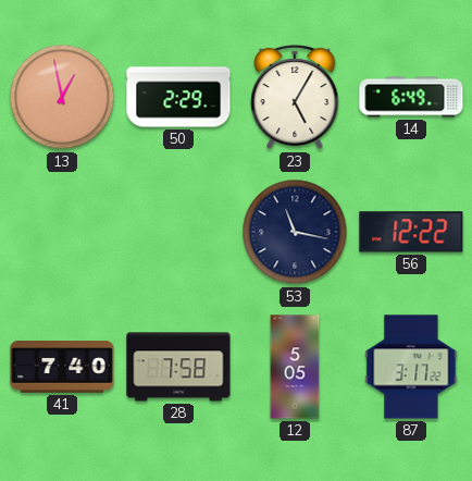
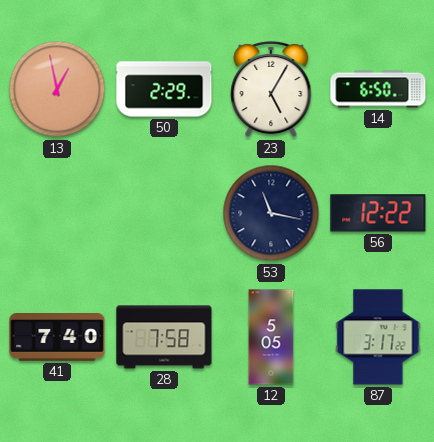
14: 6:49 -> 6:50
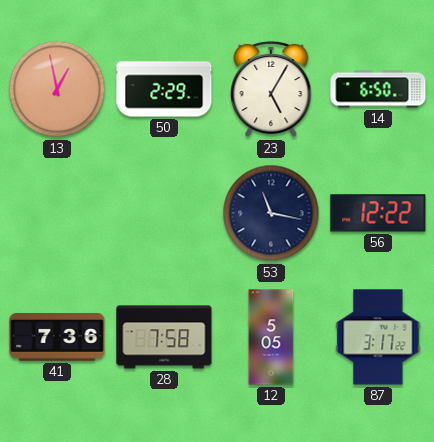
41: 7:40 -> 7:36
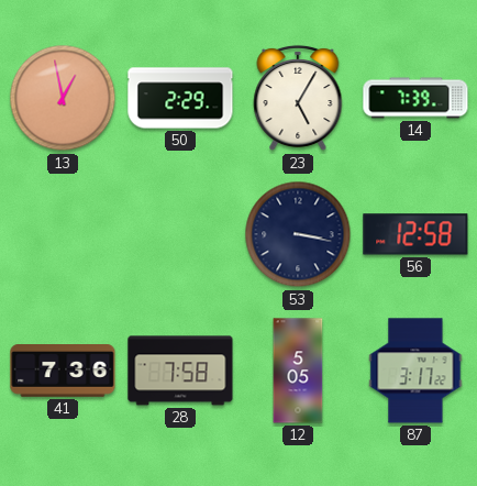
14: 6:50 -> 7:39
53: 11:17 -> 3:17
56: 12:22 -> 12:58
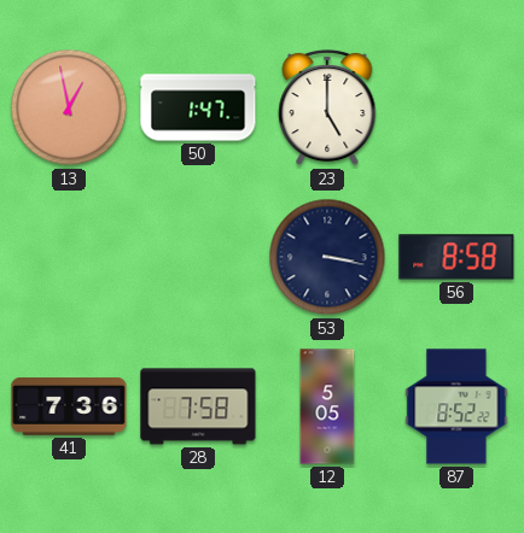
50: 2:29 -> 1:47
23: 5:05 -> 5:00
14: 7:39 -> none
56: 12:58 -> 8:58
87: 3:17 -> 8:52
